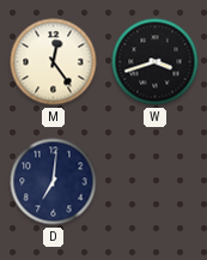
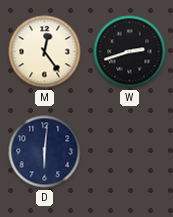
W: 3:42 -> 2:42
D: 7:01 -> 6:01
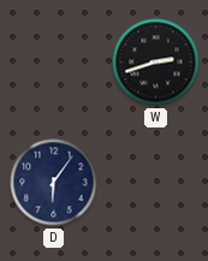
M: 12:24 -> none
D: 6:01 -> 6:06
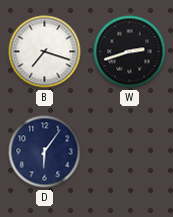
B: none -> 7:18
